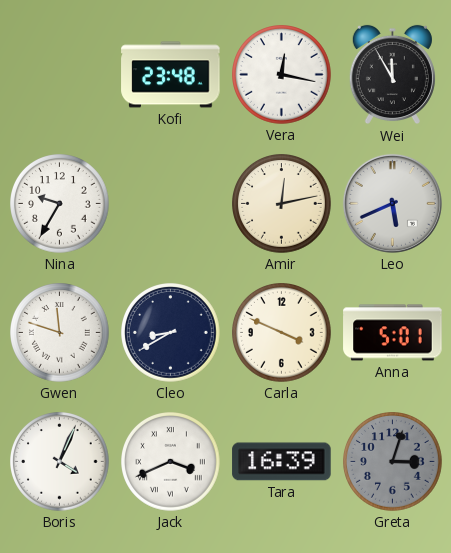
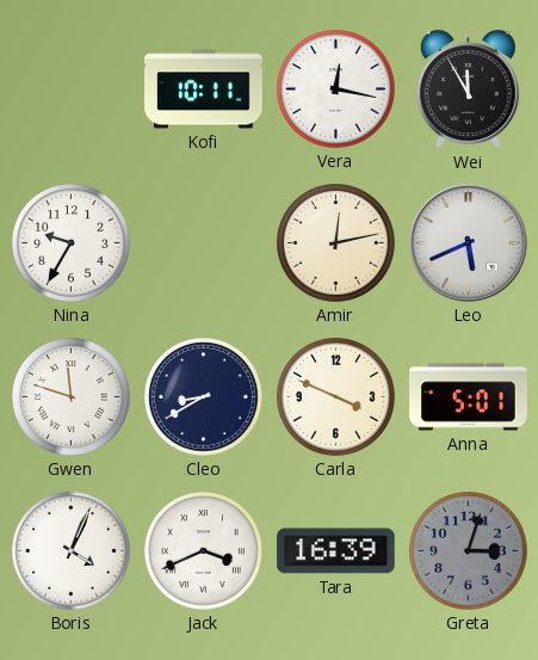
Kofi: 23:48 -> 10:11
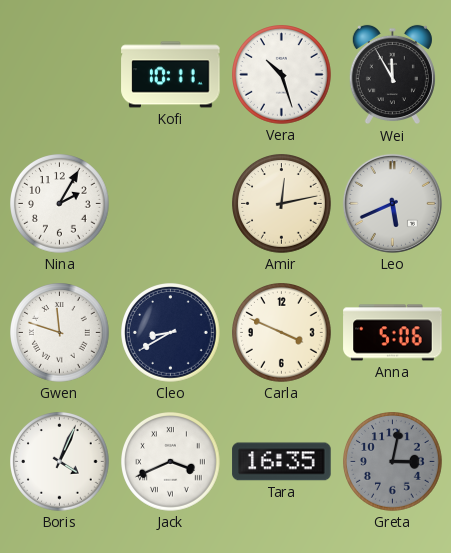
Vera: 12:17 -> 10:27
Nina: 9:35 -> 2:05
Anna: 5:01 -> 5:06
Tara: 16:39 -> 16:35
Greta: 3:03 -> 3:02
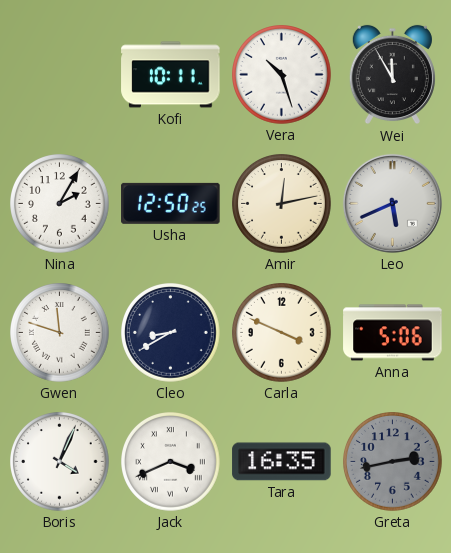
Usha: none -> 12:50
Greta: 3:02 -> 2:43
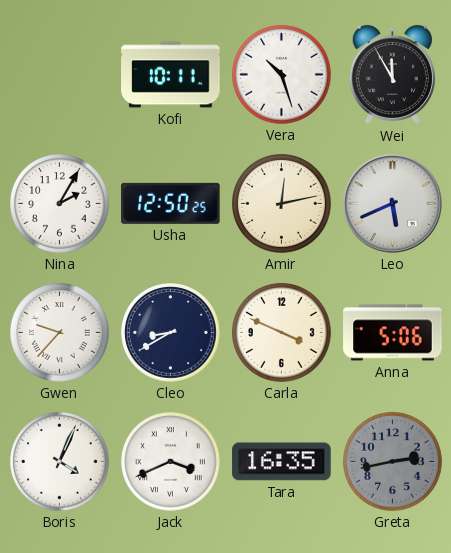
Gwen: 11:48 -> 9:37
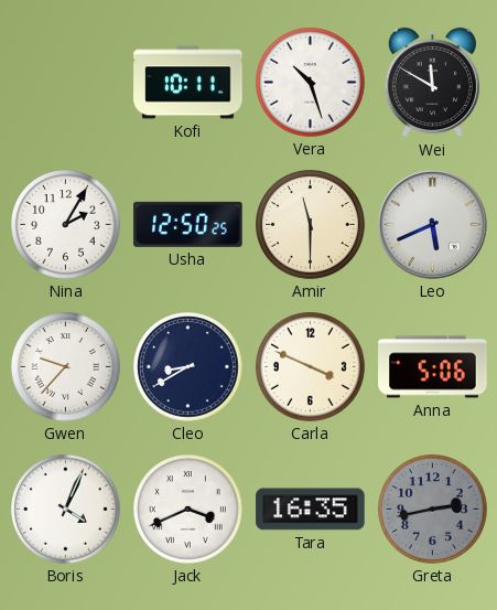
Wei: 11:55 -> 11:50
Amir: 12:13 -> 11:30
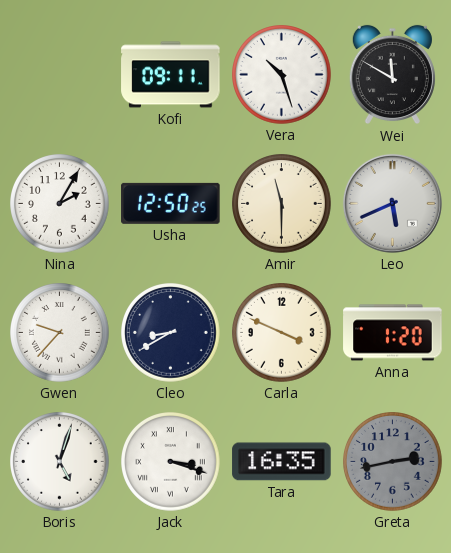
Kofi: 10:11 -> 09:11
Anna: 5:06 -> 1:20
Boris: 4:04 -> 5:03
Jack: 3:41 -> 3:18
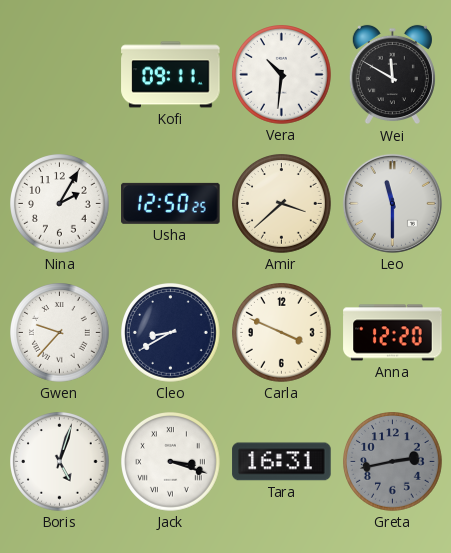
Vera: 10:27 -> 10:31
Amir: 11:30 -> 3:38
Leo: 5:41 -> 11:30
Anna: 1:20 -> 12:20
Tara: 16:35 -> 16:31
